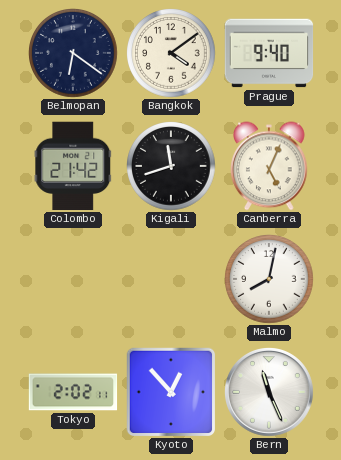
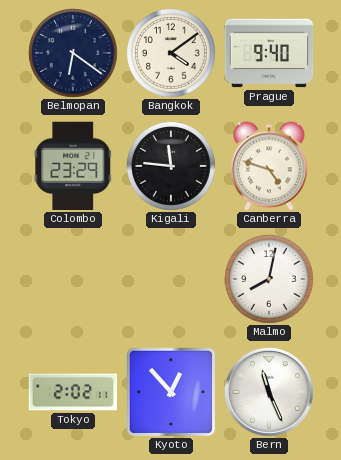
Colombo: 21:42 -> 23:29
Kigali: 11:42 -> 11:46
Canberra: 5:04 -> 4:48
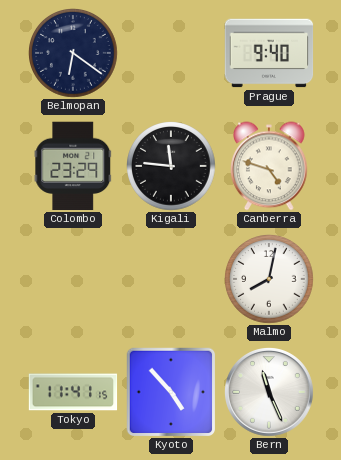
Bangkok: 4:09 -> none
Tokyo: 2:02 -> 11:41
Kyoto: 12:53 -> 4:53
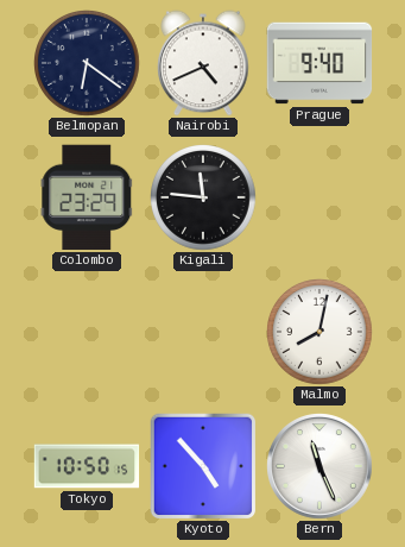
Nairobi: none -> 4:41
Canberra: 4:48 -> none
Tokyo: 11:41 -> 10:50
